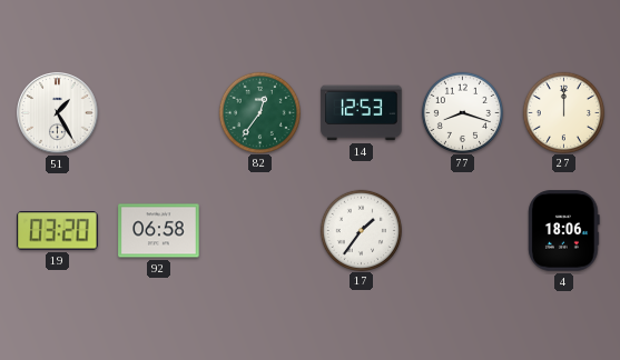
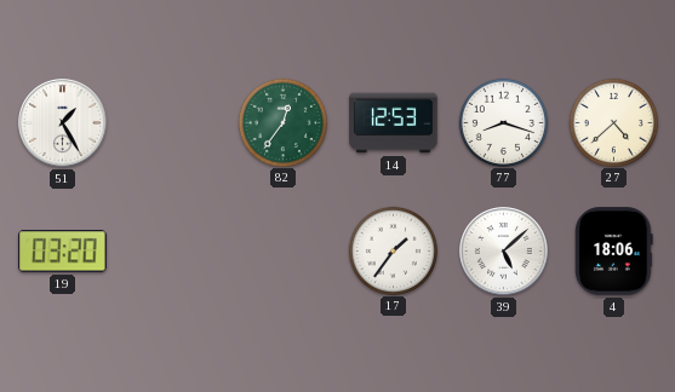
27: 12:00 -> 4:38
92: 06:58 -> none
39: none -> 5:08
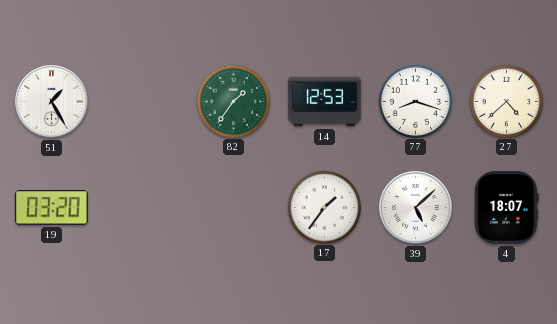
82: 12:36 -> 1:36
4: 18:06 -> 18:07
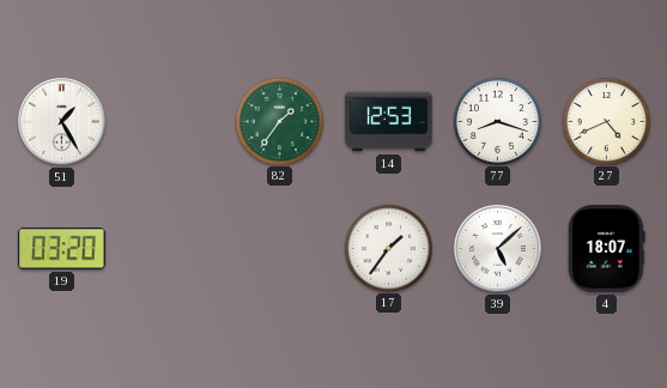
27: 4:38 -> 4:41
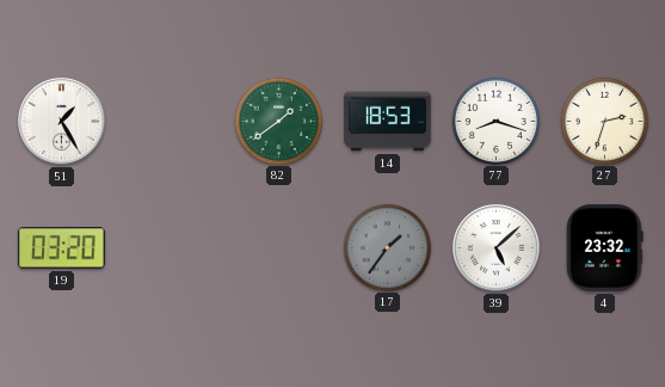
82: 1:36 -> 1:39
14: 12:53 -> 18:53
27: 4:41 -> 2:33
17 dial: white -> grey
4: 18:07 -> 23:32
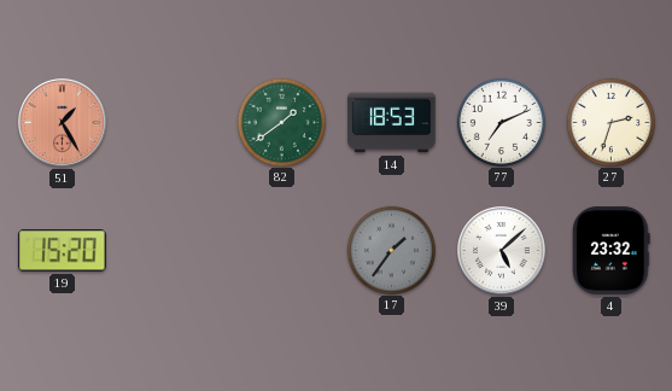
51 dial: white -> salmon
77: 8:18 -> 7:11
19: 03:20 -> 15:20
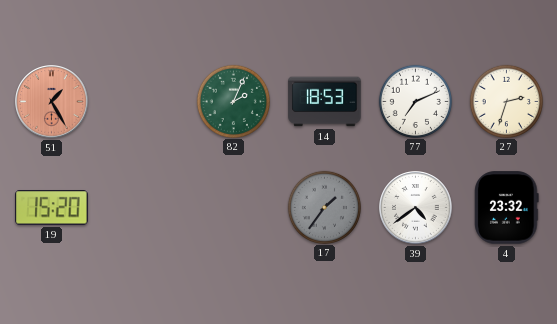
82: 1:39 -> 2:04
39: 5:08 -> 4:39
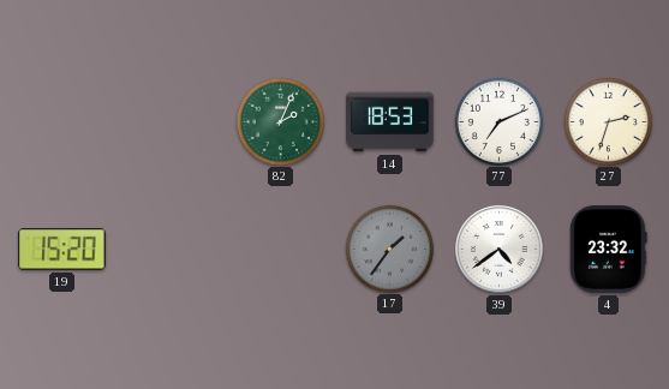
51: 1:25 -> none
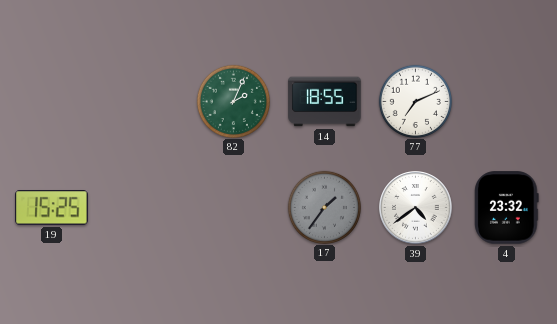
14: 18:53 -> 18:55
27: 2:33 -> none
19: 15:20 -> 15:25
